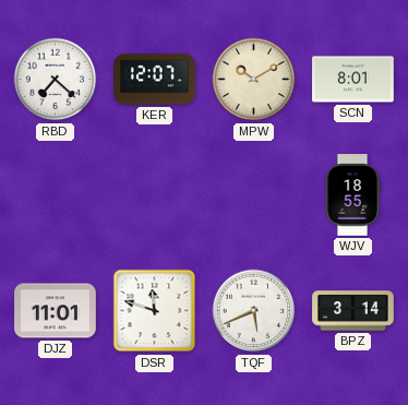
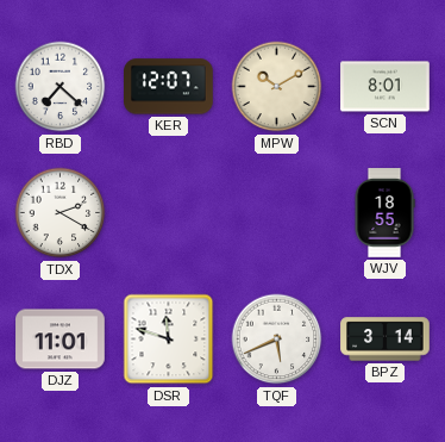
TDX: none -> 2:20
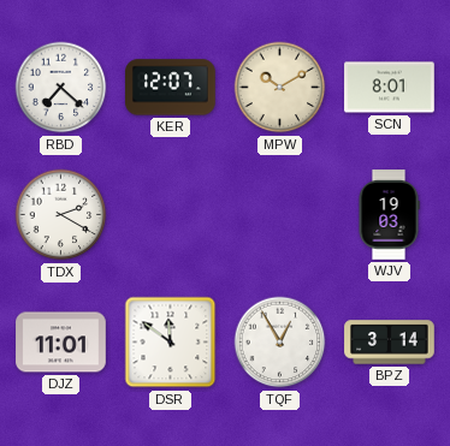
WJV: 18:55 -> 19:03
DSR: 11:48 -> 11:51
TQF: 5:41 -> 12:55
